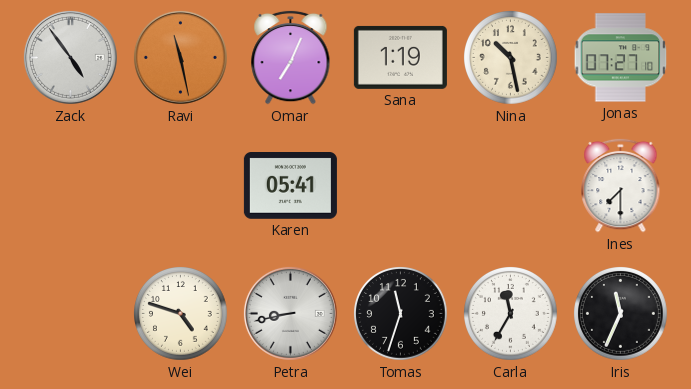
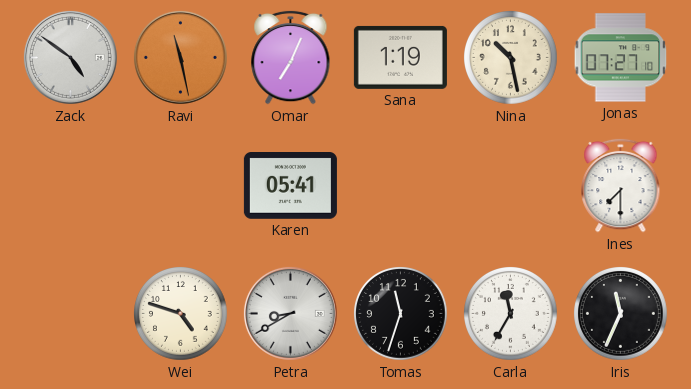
Zack: 4:54 -> 4:51
Petra: 8:43 -> 8:40
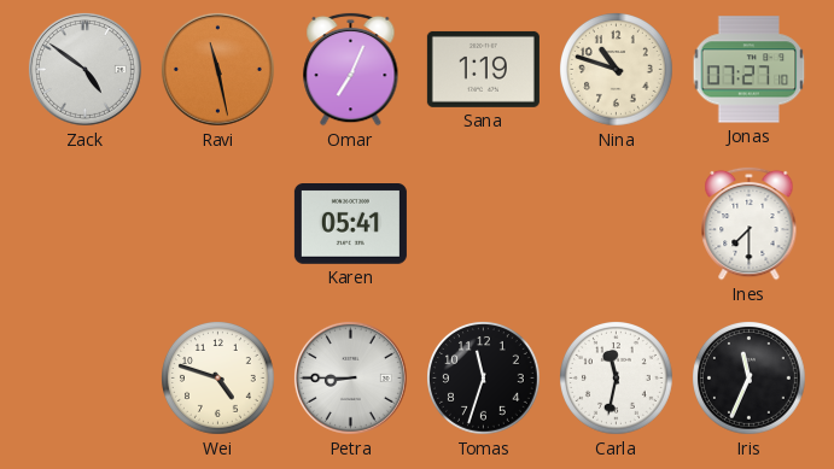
Nina: 10:28 -> 10:48
Petra: 8:40 -> 8:45
Carla: 11:35 -> 11:32
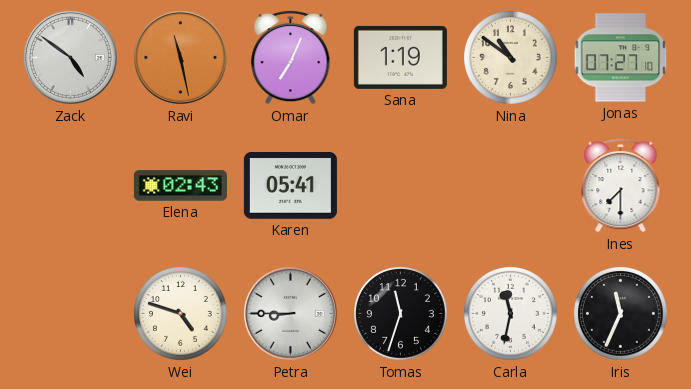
Nina: 10:48 -> 10:51
Elena: none -> 02:43
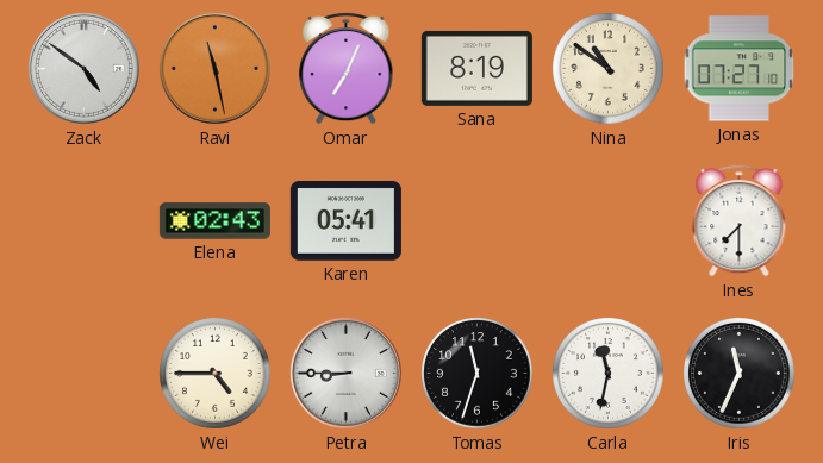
Sana: 1:19 -> 8:19
Wei: 4:48 -> 4:45
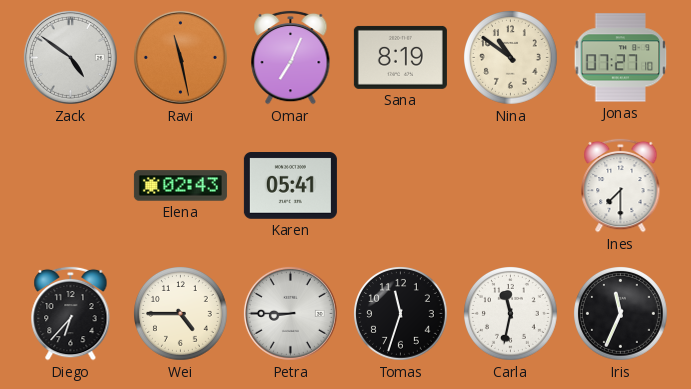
Diego: none -> 6:37
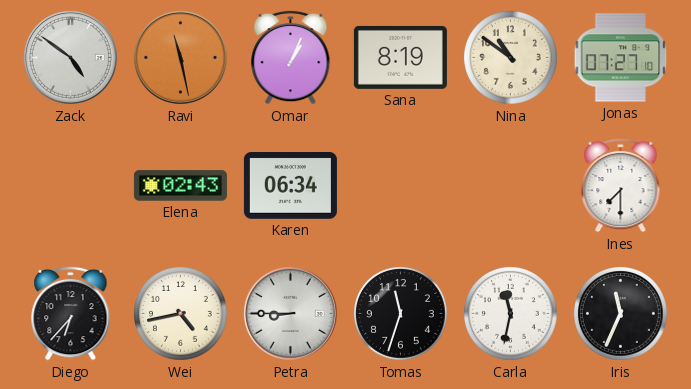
Omar: 7:04 -> 1:04
Karen: 05:41 -> 06:34
Wei: 4:45 -> 4:43
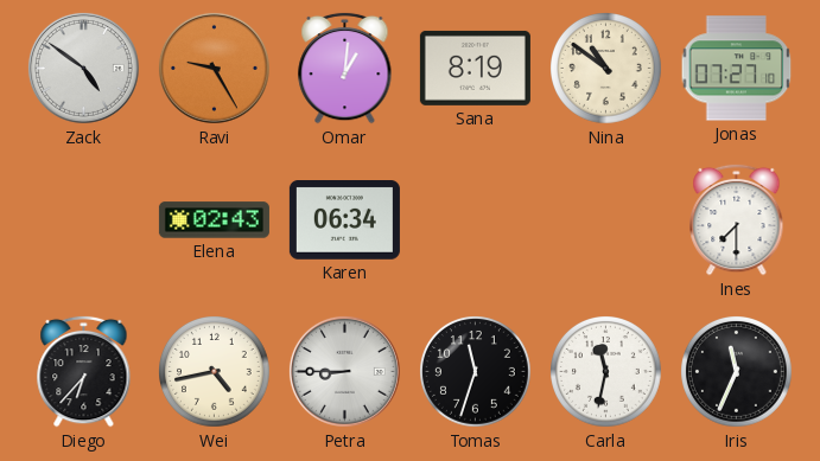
Ravi: 11:28 -> 9:25
Omar: 1:04 -> 1:01
